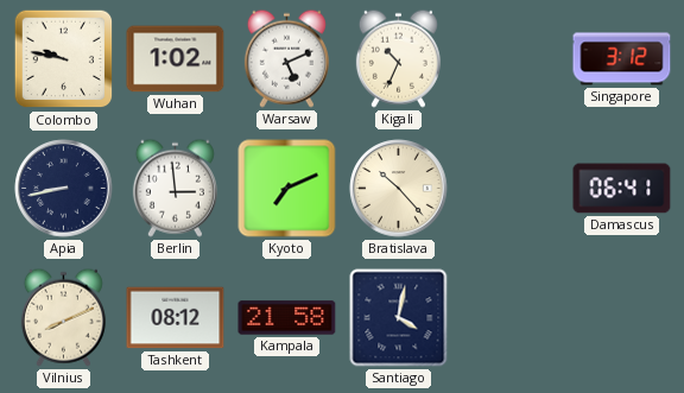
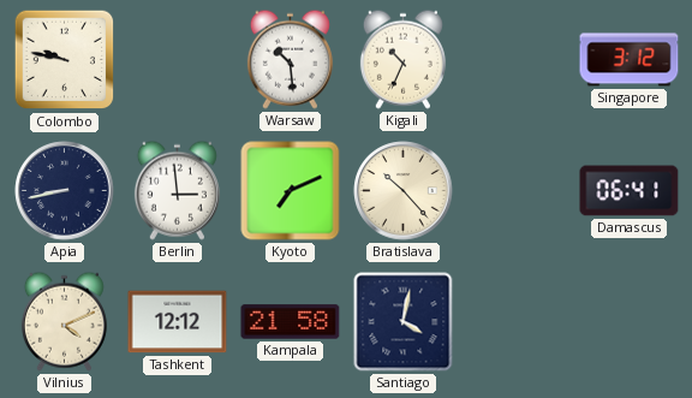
Wuhan: 1:02 -> none
Warsaw: 5:11 -> 10:29
Vilnius: 8:11 -> 4:11
Tashkent: 08:12 -> 12:12
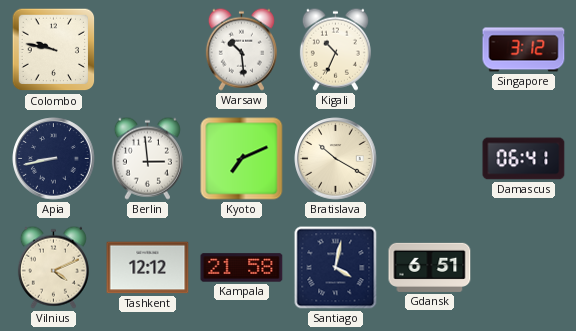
Bratislava: 10:23 -> 10:20
Gdansk: none -> 6:51
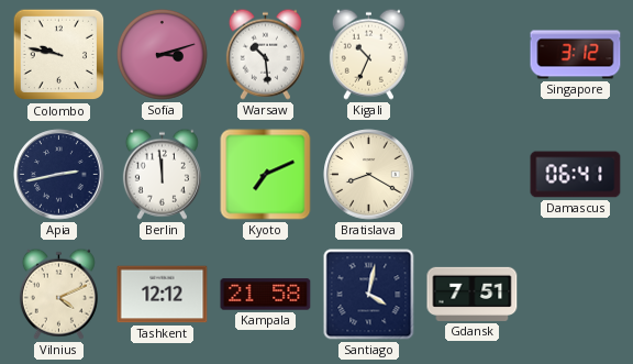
Sofia: none -> 3:12
Apia: 8:43 -> 2:43
Berlin: 2:59 -> 11:59
Bratislava: 10:20 -> 8:20
Gdansk: 6:51 -> 7:51
